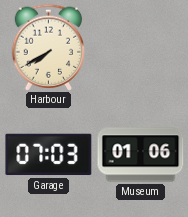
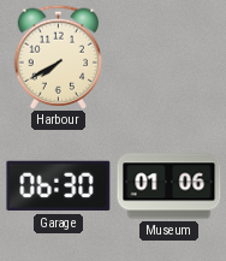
Garage: 07:03 -> 06:30
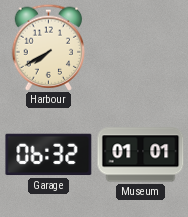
Garage: 06:30 -> 06:32
Museum: 01:06 -> 01:01
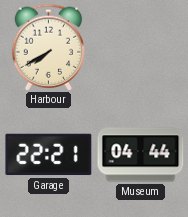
Garage: 06:32 -> 22:21
Museum: 01:01 -> 04:44
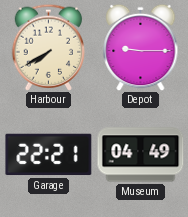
Depot: none -> 9:15
Museum: 04:44 -> 04:49
